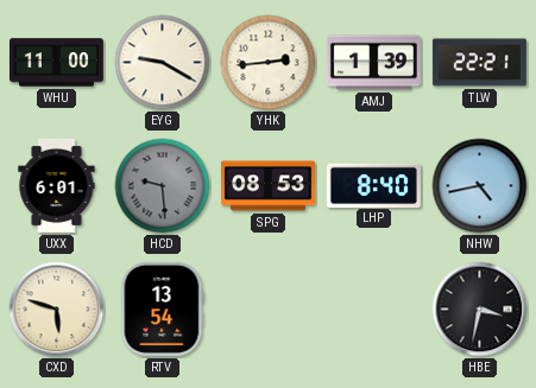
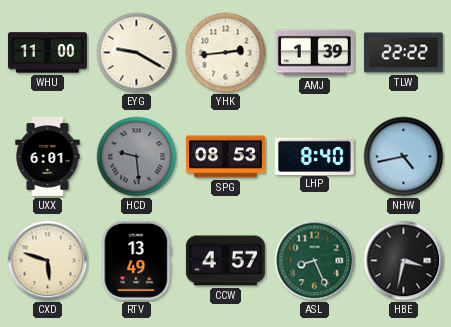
TLW: 22:21 -> 22:22
RTV: 13:54 -> 13:49
CCW: none -> 4:57
ASL: none -> 8:26
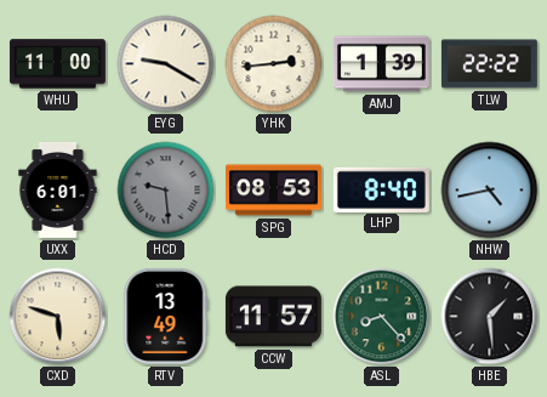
CCW: 4:57 -> 11:57
ASL: 8:26 -> 8:23
HBE: 3:32 -> 1:29
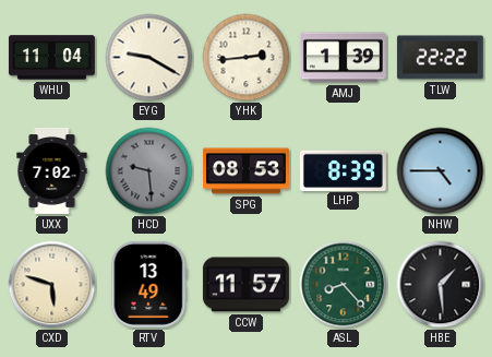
WHU: 11:00 -> 11:04
UXX: 6:01 -> 7:02
LHP: 8:40 -> 8:39
NHW: 4:43 -> 4:45
